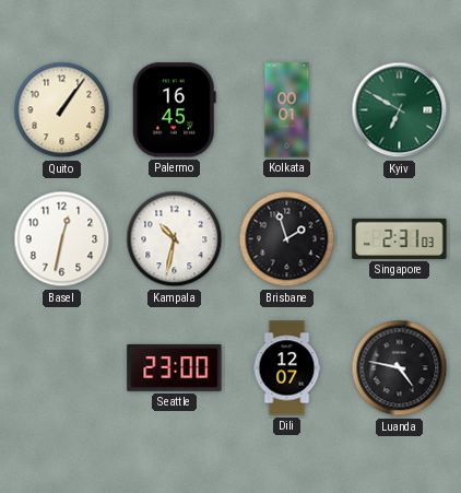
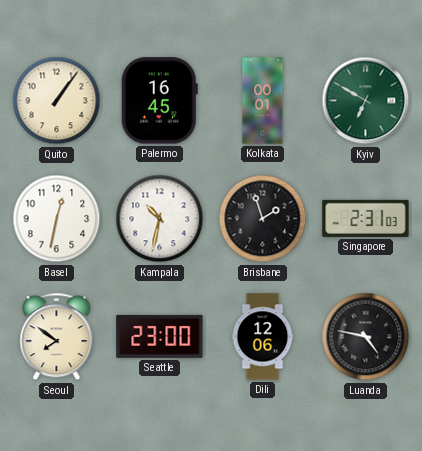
Seoul: none -> 7:51
Dili: 12:07 -> 12:06
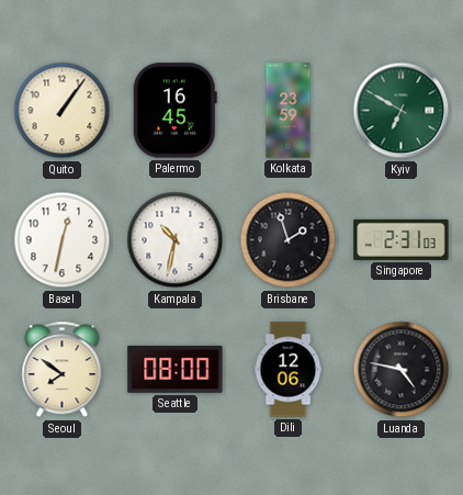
Kolkata: 00:01 -> 23:59
Seattle: 23:00 -> 08:00
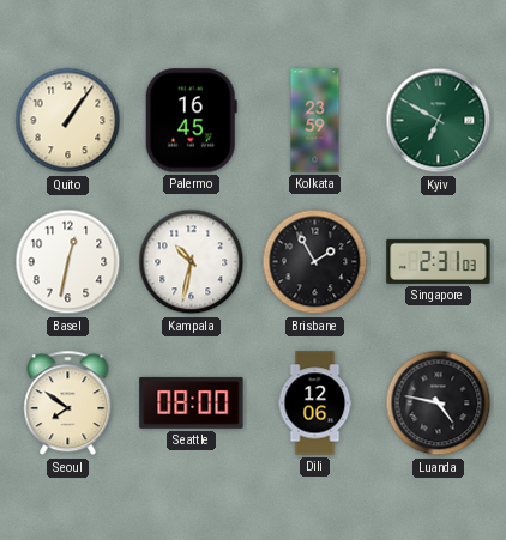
Brisbane: 1:57 -> 1:55
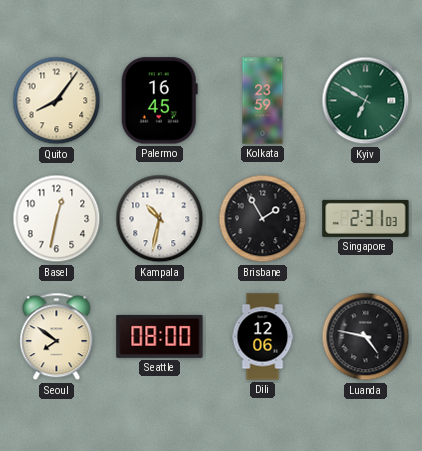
Quito: 1:06 -> 8:06
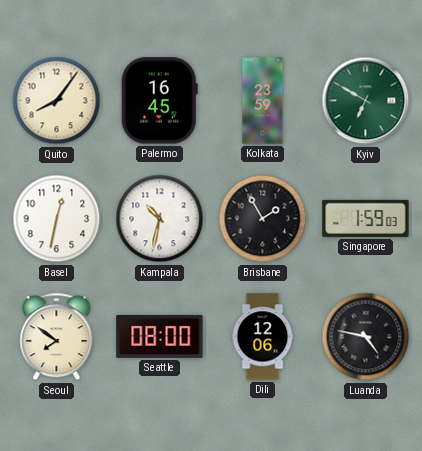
Singapore: 2:31 -> 1:59
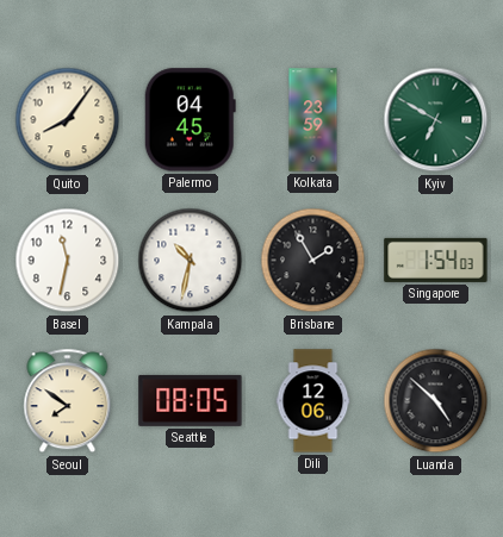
Palermo: 16:45 -> 04:45
Basel: 12:32 -> 11:32
Singapore: 1:59 -> 1:54
Seattle: 08:00 -> 08:05
Luanda: 4:47 -> 4:52
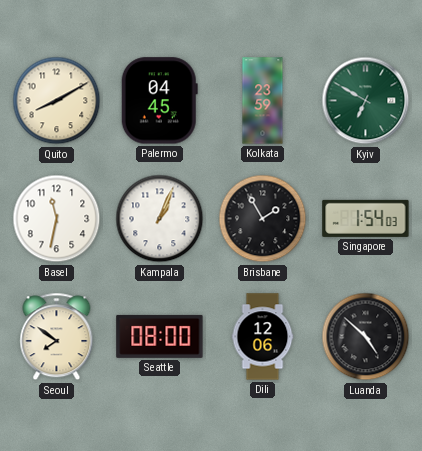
Quito: 8:06 -> 8:10
Kampala: 10:32 -> 1:04
Seattle: 08:05 -> 08:00
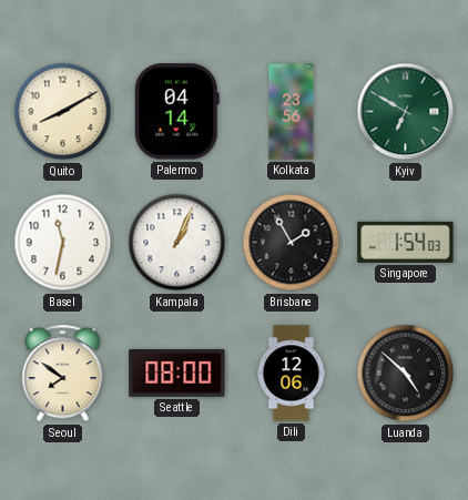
Palermo: 04:45 -> 04:14
Kolkata: 23:59 -> 23:56
